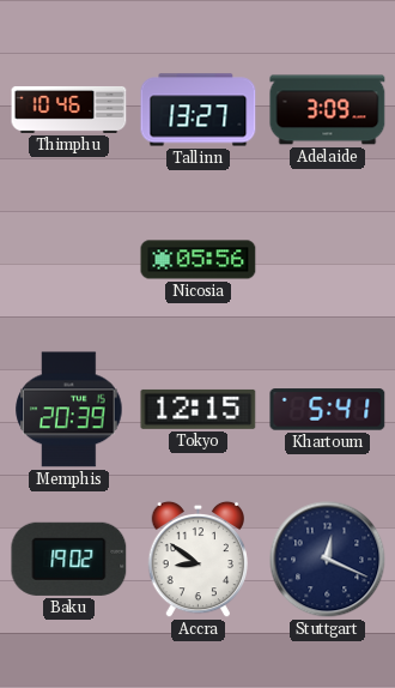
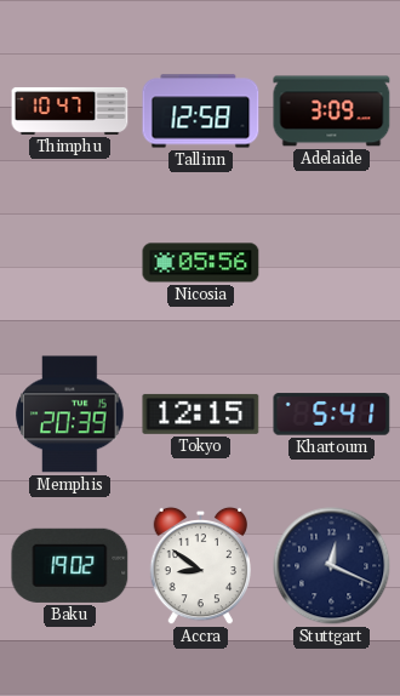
Thimphu: 10:46 -> 10:47
Tallinn: 13:27 -> 12:58
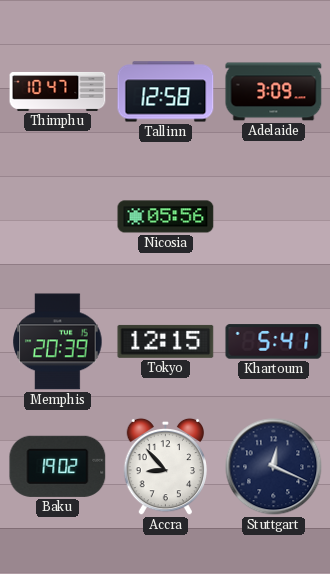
Accra: 8:51 -> 8:53
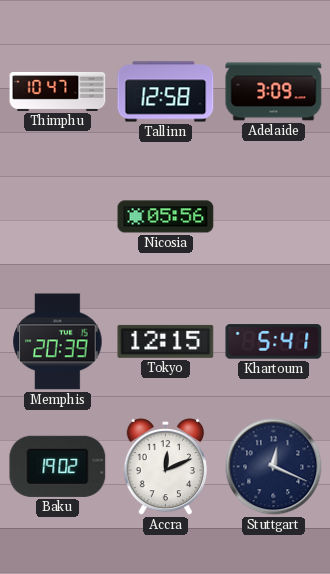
Accra: 8:53 -> 12:11
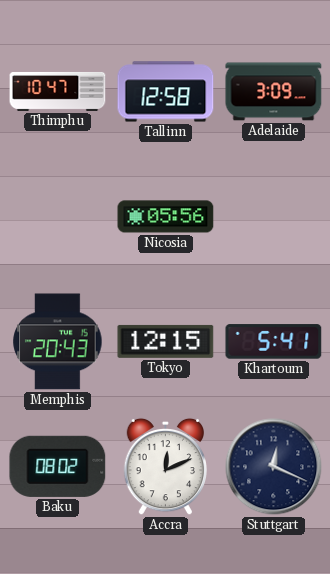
Memphis: 20:39 -> 20:43
Baku: 19:02 -> 08:02
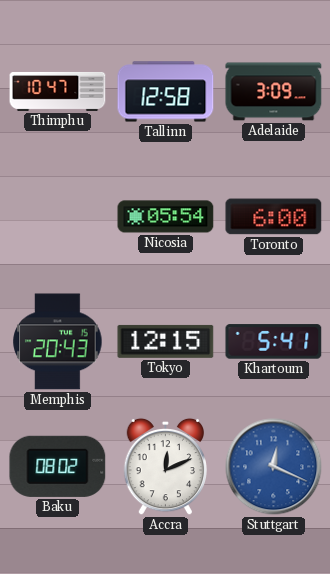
Nicosia: 05:56 -> 05:54
Toronto: none -> 6:00
Stuttgart dial: navy -> blue
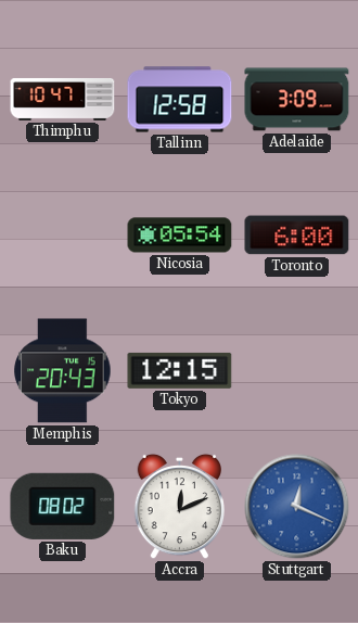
Khartoum: 5:41 -> none
